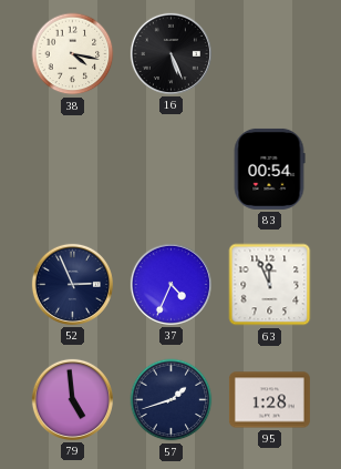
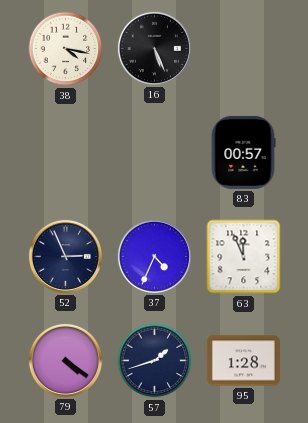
83: 00:54 -> 00:57
79: 4:59 -> 4:21
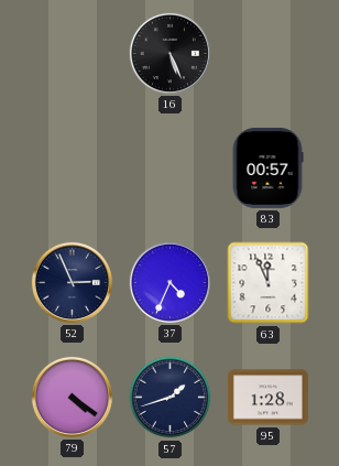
38: 4:17 -> none
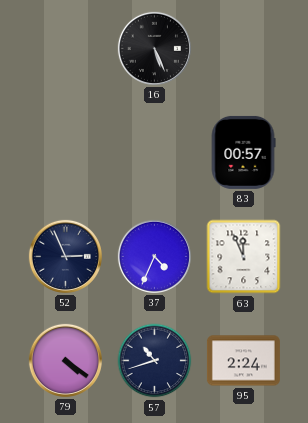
57: 1:42 -> 10:42
95: 1:28 -> 2:24
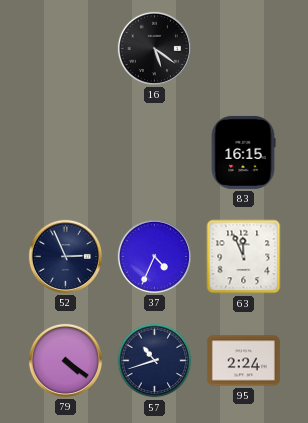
16: 5:26 -> 5:21
83: 00:57 -> 16:15
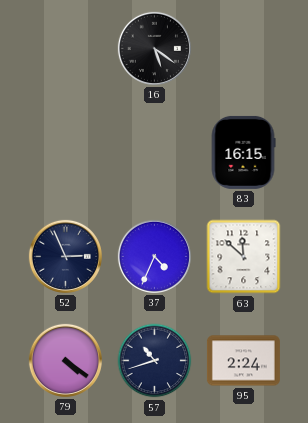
63: 11:56 -> 11:52
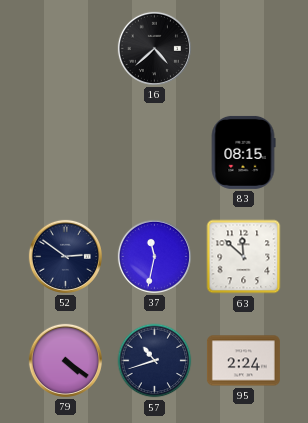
16: 5:21 -> 4:38
83: 16:15 -> 08:15
52: 2:56 -> 2:51
37: 4:34 -> 11:32
